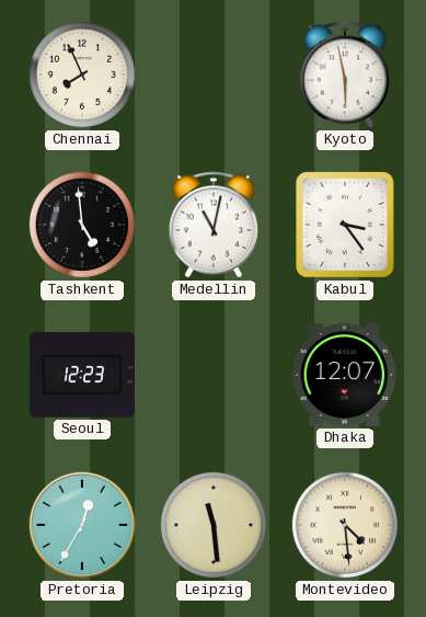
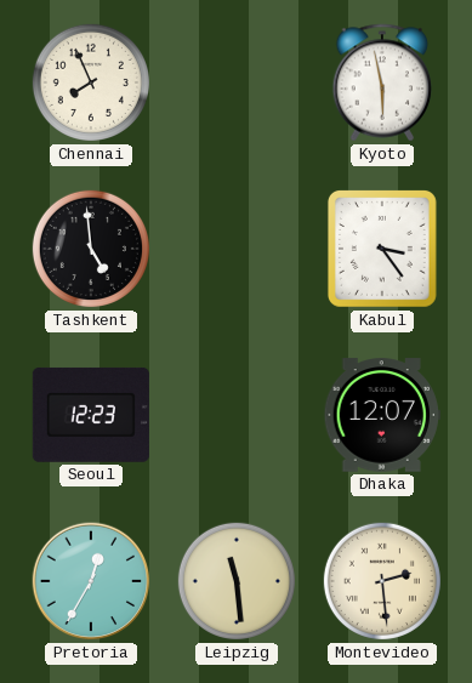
Medellin: 11:02 -> none
Montevideo: 4:29 -> 2:29
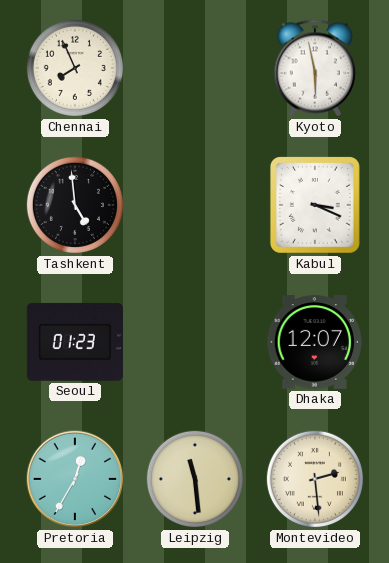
Kabul: 3:24 -> 3:19
Seoul: 12:23 -> 01:23
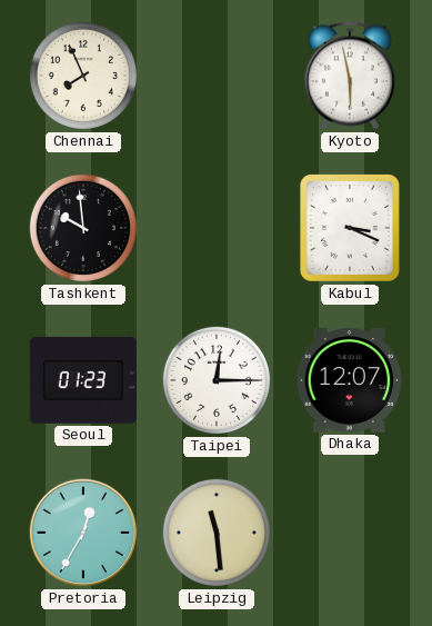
Tashkent: 4:59 -> 9:59
Taipei: none -> 12:15
Montevideo: 2:29 -> none
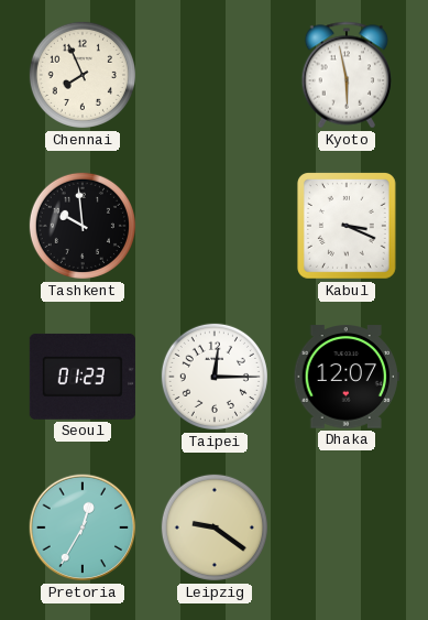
Leipzig: 11:29 -> 9:21
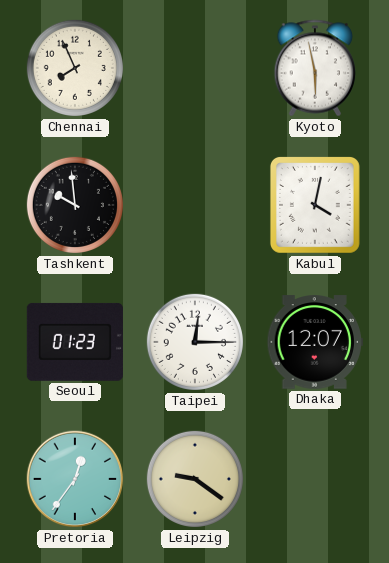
Kabul: 3:19 -> 4:02
Pretoria: 12:35 -> 12:36
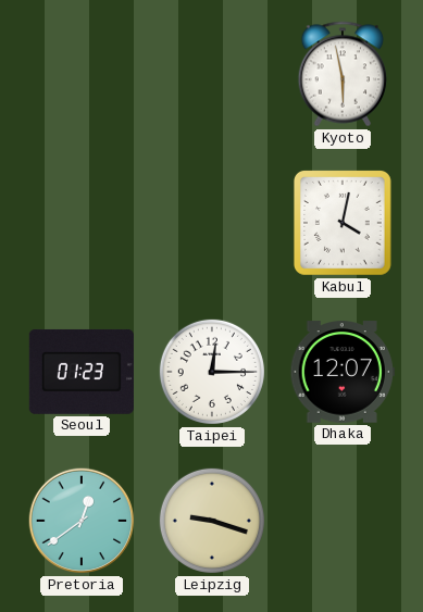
Chennai: 7:56 -> none
Tashkent: 9:59 -> none
Pretoria: 12:36 -> 12:39
Leipzig: 9:21 -> 9:18
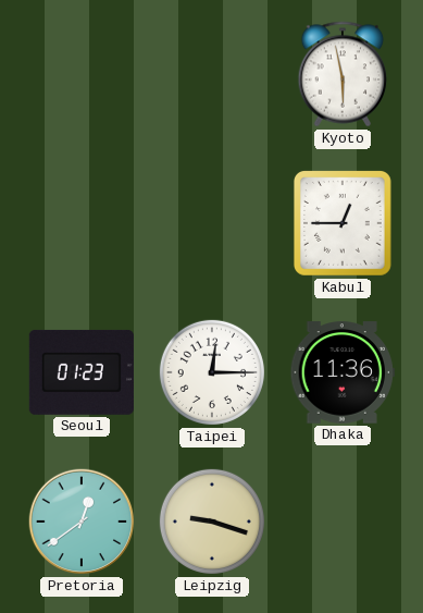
Kabul: 4:02 -> 12:45
Dhaka: 12:07 -> 11:36
